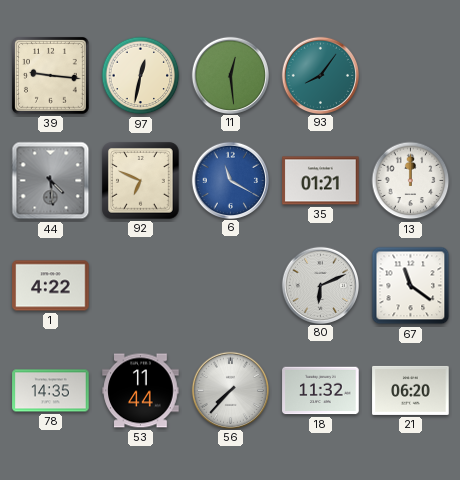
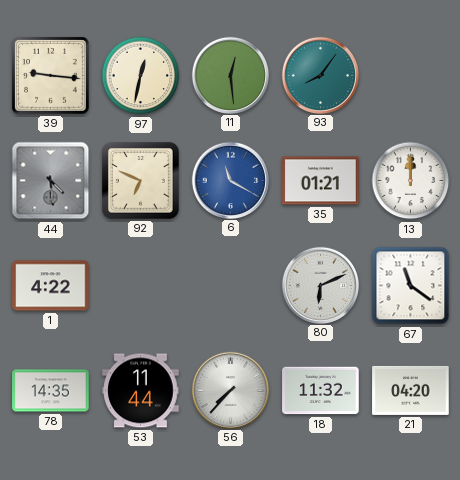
21: 06:20 -> 04:20
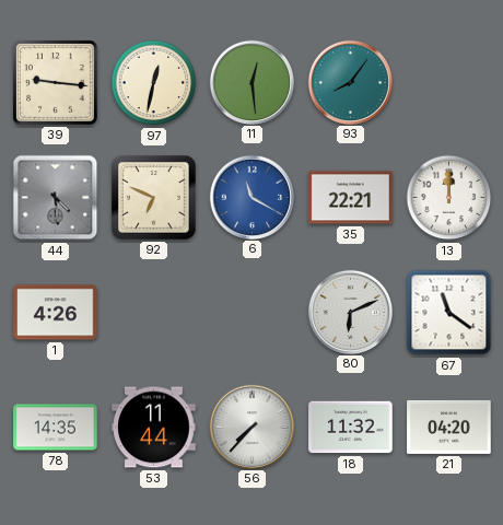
35: 01:21 -> 22:21
1: 4:22 -> 4:26
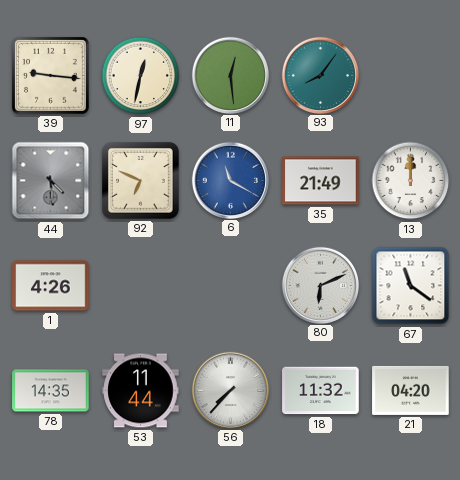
35: 22:21 -> 21:49
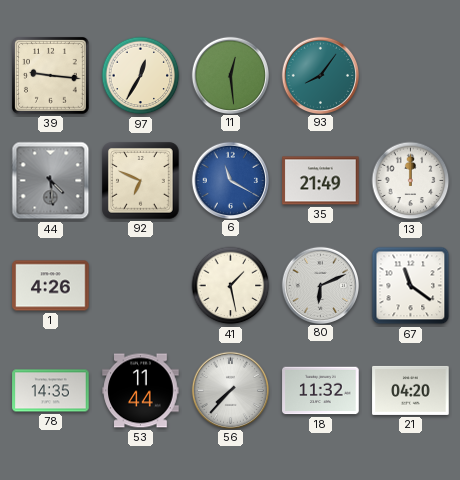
97: 12:32 -> 12:35
41: none -> 1:28
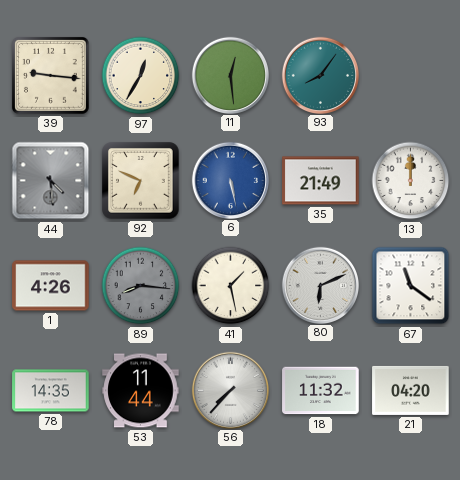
6: 11:20 -> 5:28
89: none -> 8:16
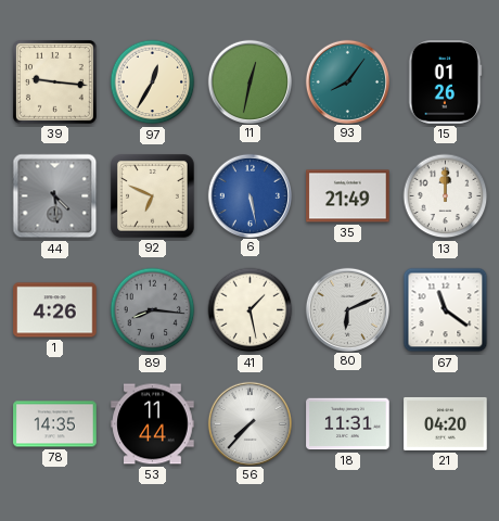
11: 12:29 -> 12:32
15: none -> 01:26
18: 11:32 -> 11:31
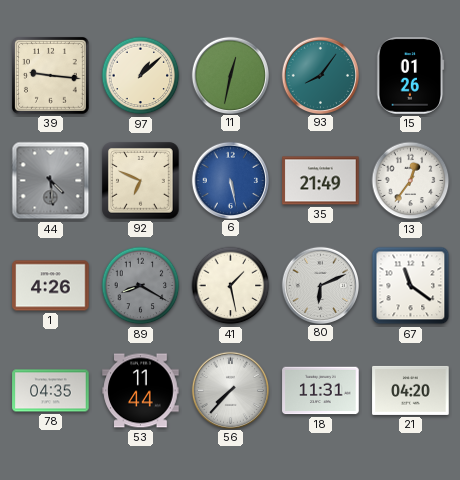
97: 12:35 -> 1:08
13: 12:00 -> 12:36
89: 8:16 -> 8:20
78: 14:35 -> 04:35
